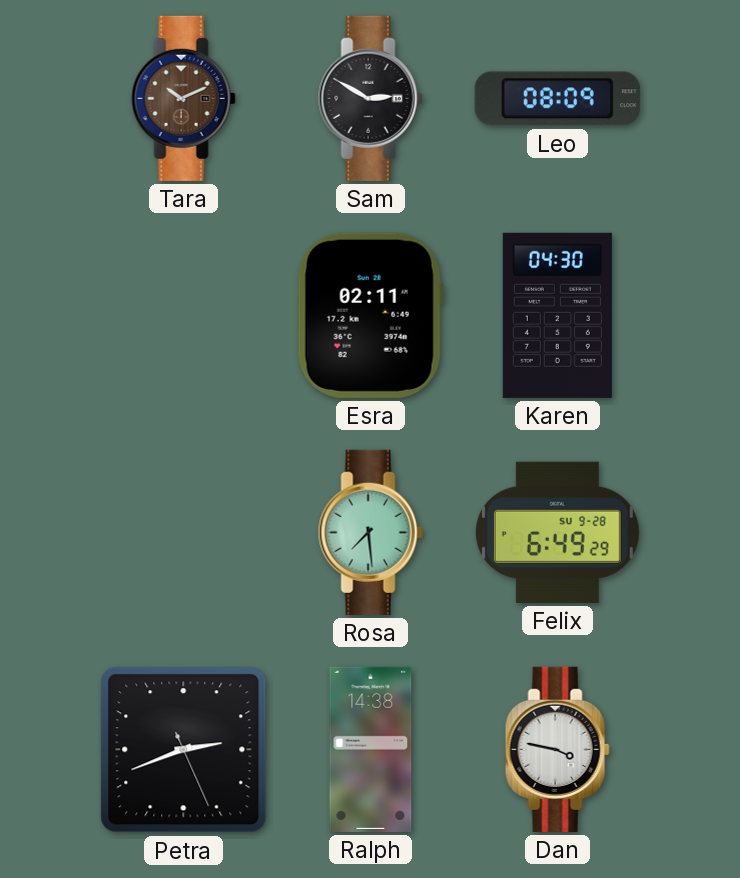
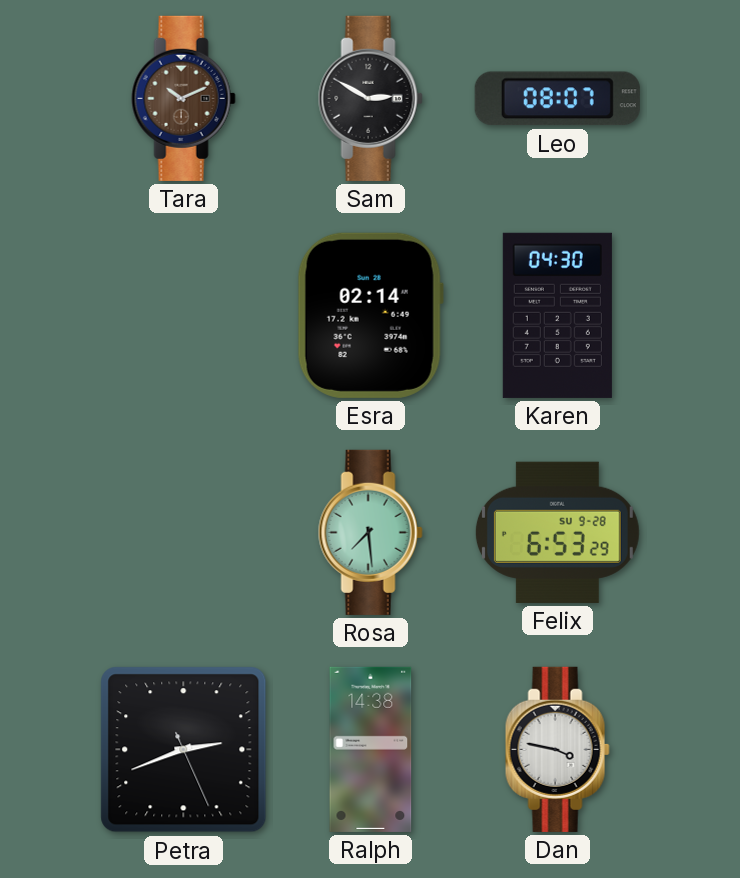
Leo: 08:09 -> 08:07
Esra: 02:11 -> 02:14
Felix: 6:49 -> 6:53
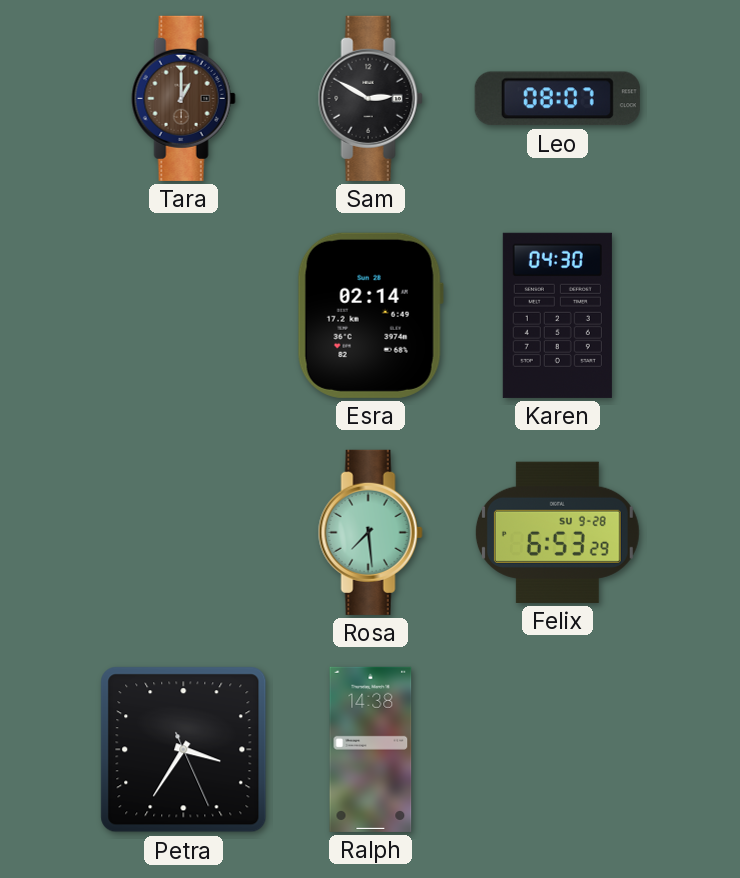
Tara: 10:11 -> 1:00
Petra: 2:41 -> 3:35
Dan: 3:47 -> none
